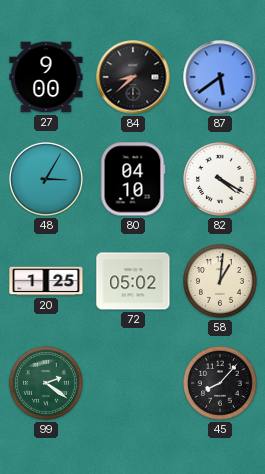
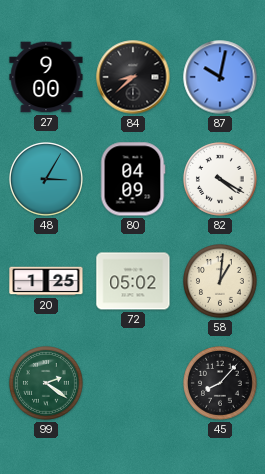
87: 5:39 -> 10:02
80: 04:10 -> 04:09
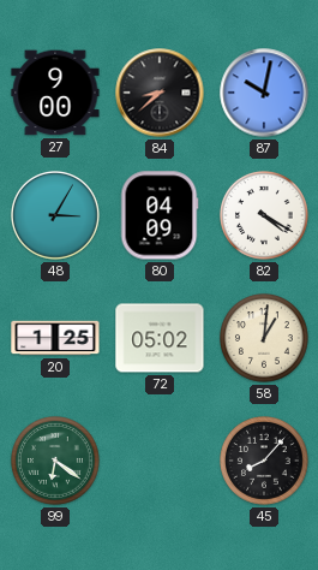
99: 2:21 -> 6:21
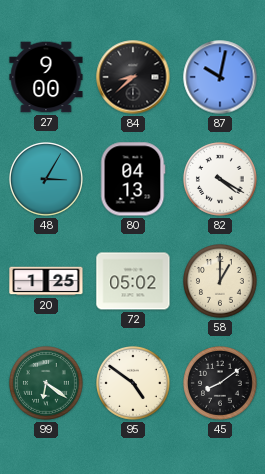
80: 04:09 -> 04:13
58: 1:01 -> 1:00
95: none -> 4:51
45: 8:07 -> 8:09
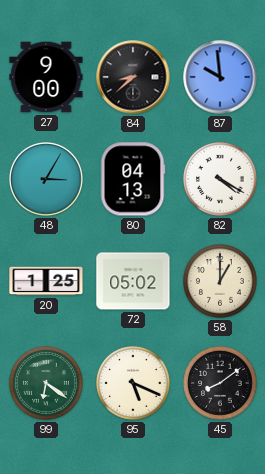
87: 10:02 -> 9:59
95: 4:51 -> 5:19
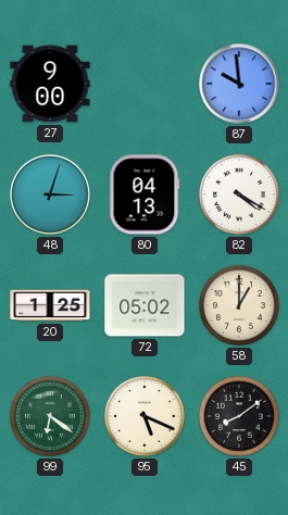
84: 8:38 -> none
48: 3:05 -> 3:03
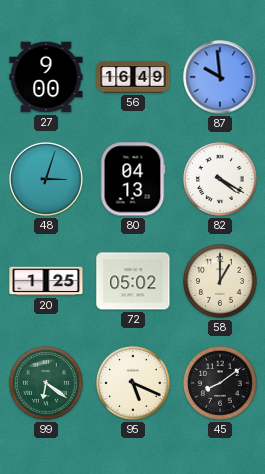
56: none -> 16:49
